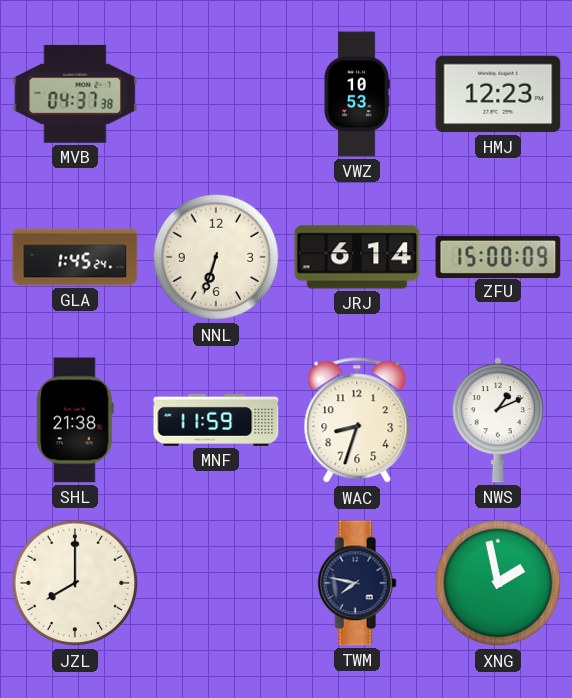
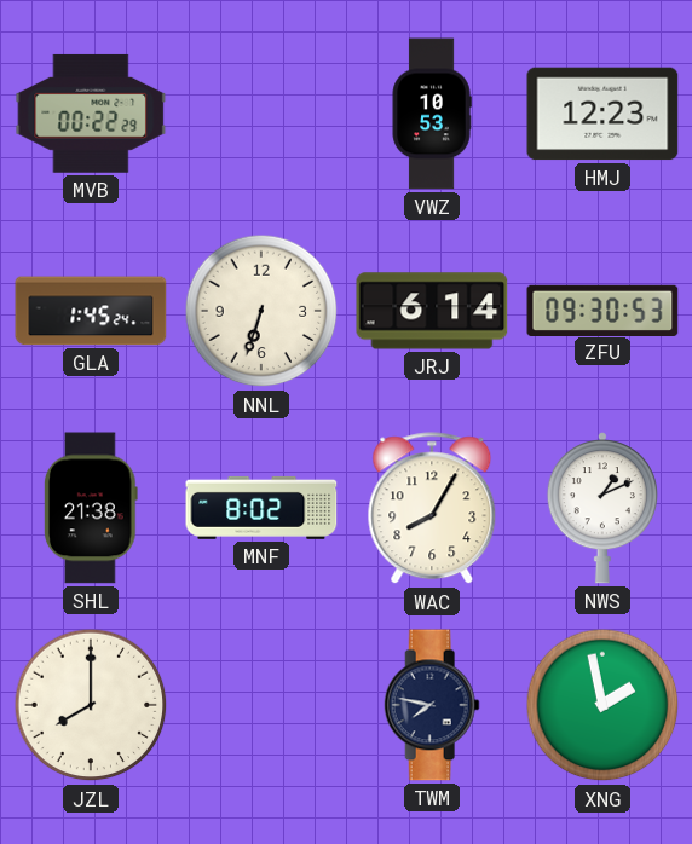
MVB: 04:37 -> 00:22
ZFU: 15:00 -> 09:30
MNF: 11:59 -> 8:02
WAC: 8:33 -> 8:05
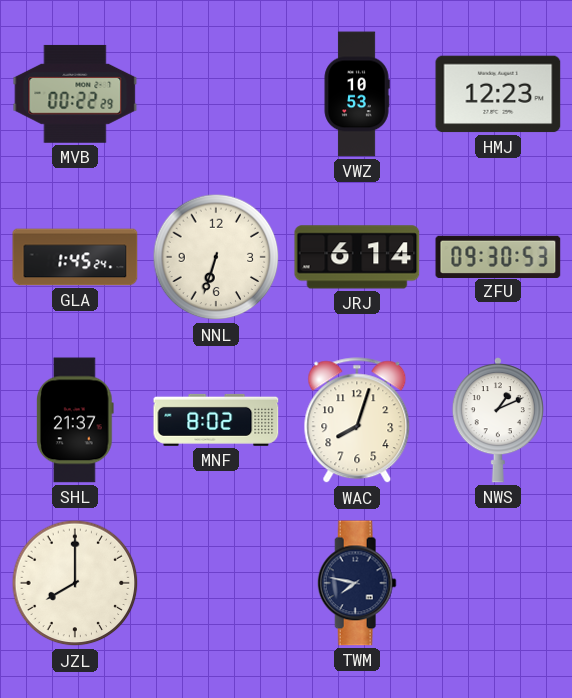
SHL: 21:38 -> 21:37
WAC: 8:05 -> 8:03
XNG: 1:58 -> none
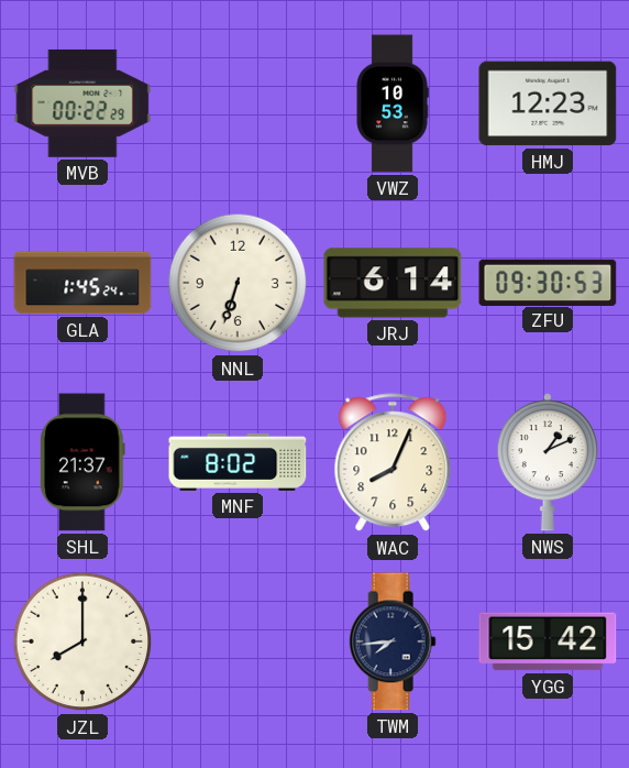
WAC: 8:03 -> 8:04
TWM: 7:47 -> 7:44
YGG: none -> 15:42
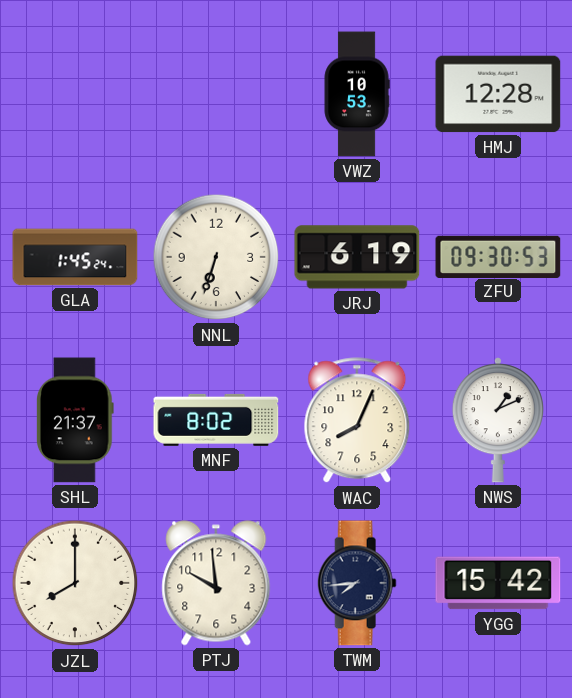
MVB: 00:22 -> none
HMJ: 12:23 -> 12:28
JRJ: 6:14 -> 6:19
PTJ: none -> 9:59
